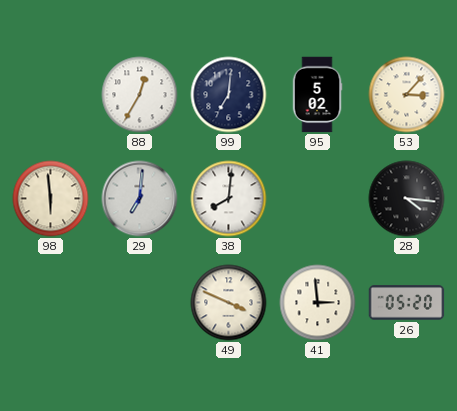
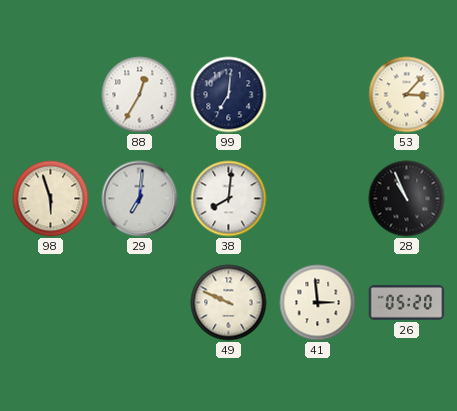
95: 5:02 -> none
98: 5:59 -> 5:57
28: 4:16 -> 10:56
49: 3:49 -> 9:49
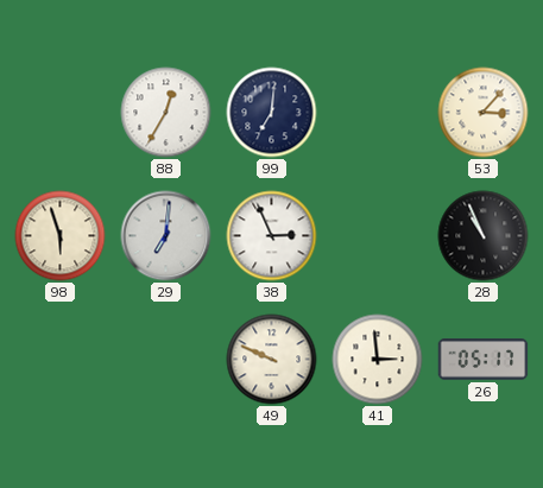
38: 8:01 -> 2:56
26: 05:20 -> 05:17
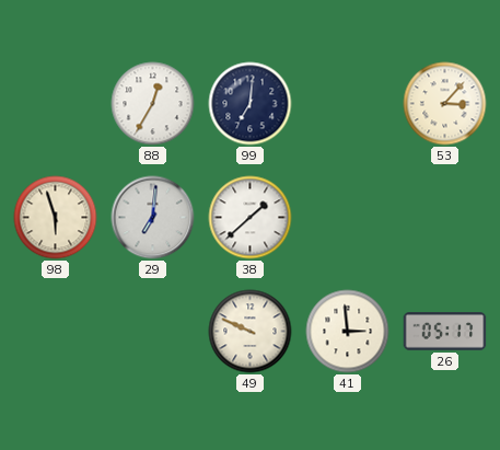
38: 2:56 -> 1:38
28: 10:56 -> none
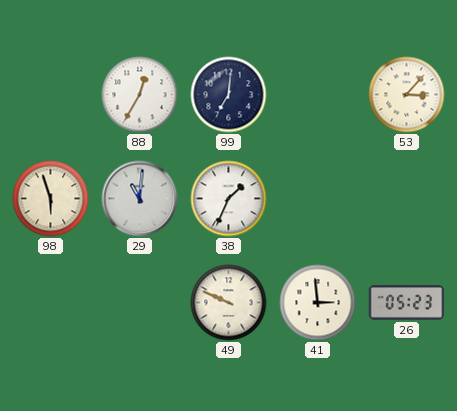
29: 7:01 -> 11:01
38: 1:38 -> 1:34
26: 05:17 -> 05:23
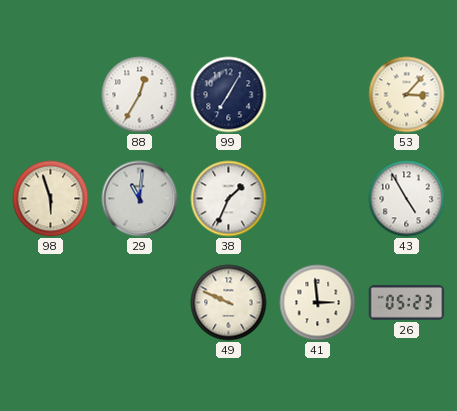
99: 7:01 -> 7:05
43: none -> 4:55
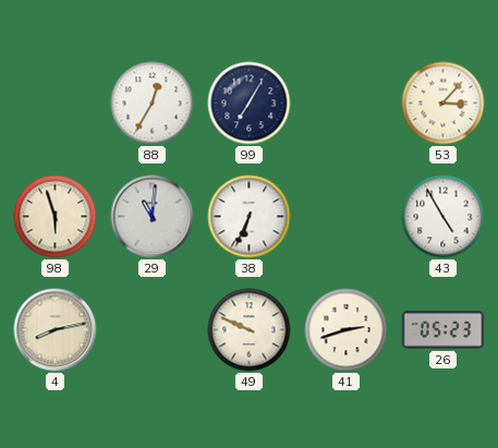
38: 1:34 -> 6:34
4: none -> 8:13
41: 2:59 -> 2:42
